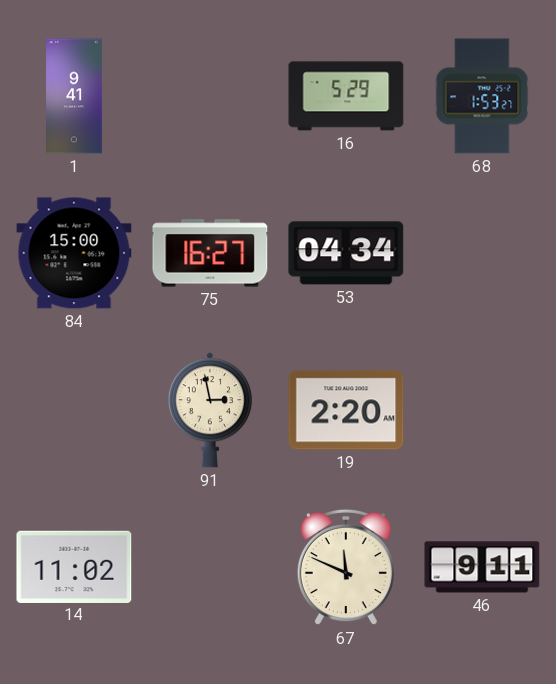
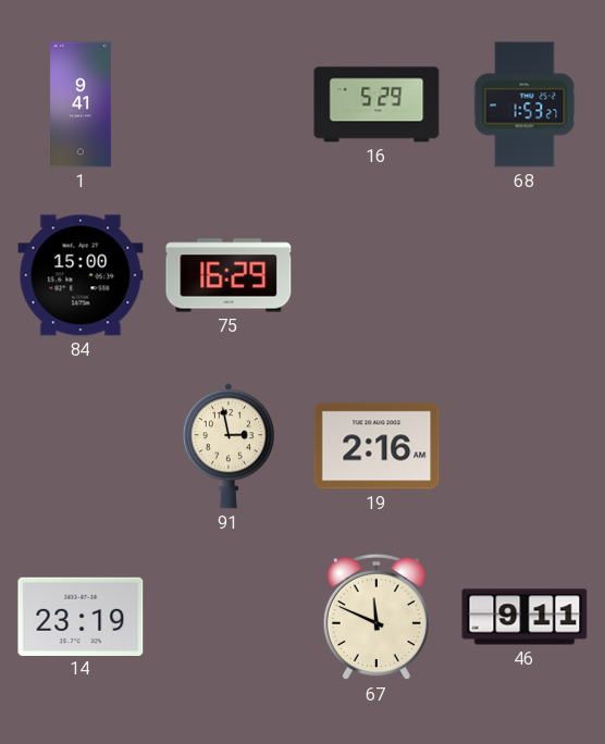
75: 16:27 -> 16:29
53: 04:34 -> none
19: 2:20 -> 2:16
14: 11:02 -> 23:19
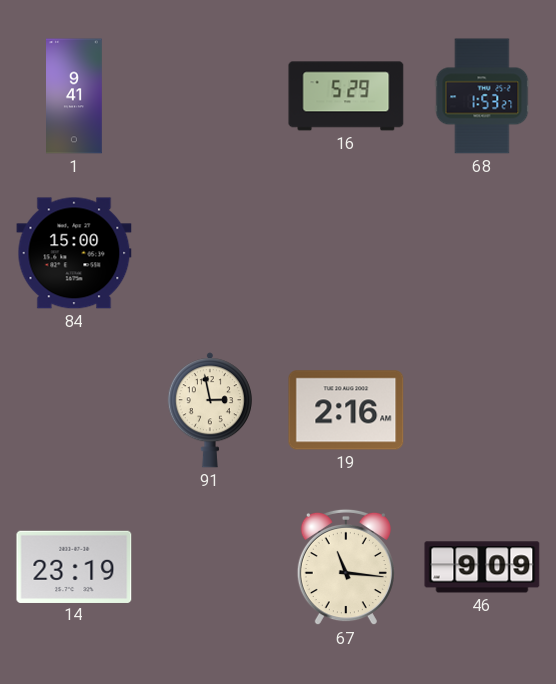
75: 16:29 -> none
67: 11:49 -> 11:16
46: 9:11 -> 9:09
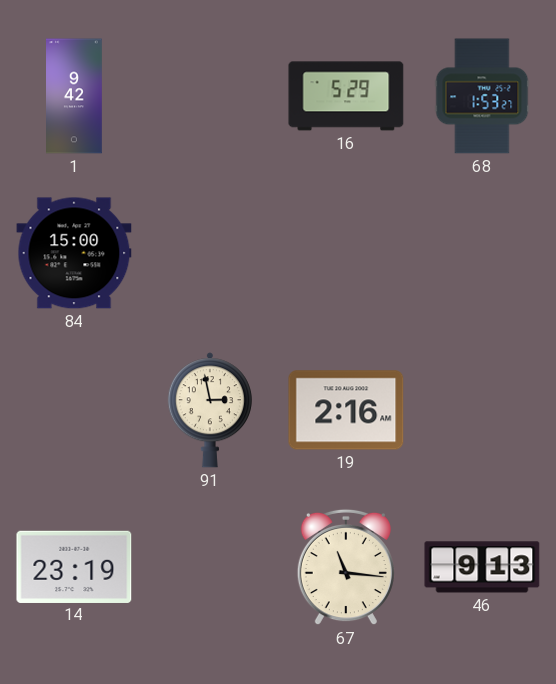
1: 9:41 -> 9:42
46: 9:09 -> 9:13
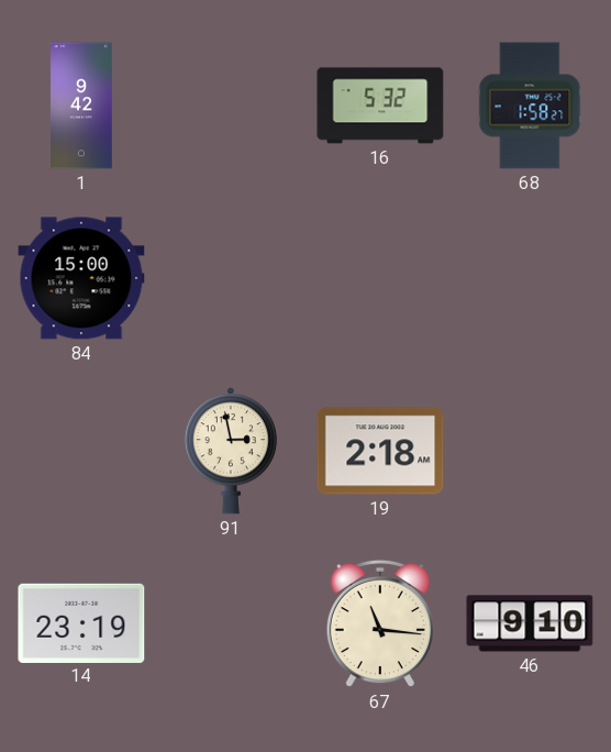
16: 5:29 -> 5:32
68: 1:53 -> 1:58
19: 2:16 -> 2:18
46: 9:13 -> 9:10
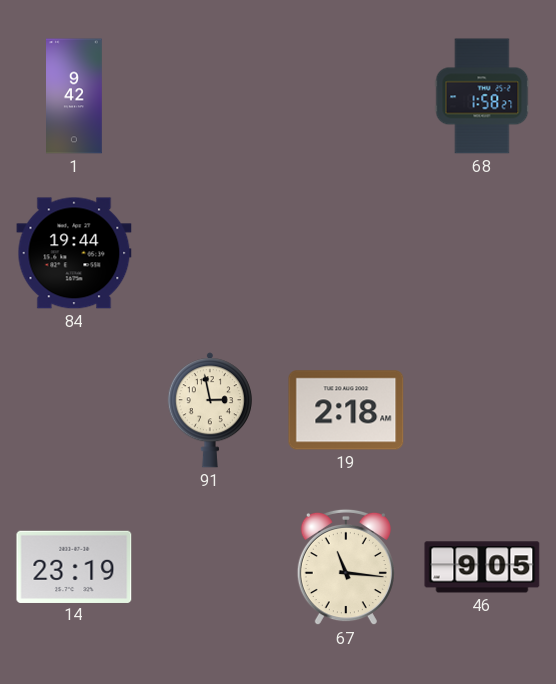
16: 5:32 -> none
84: 15:00 -> 19:44
46: 9:10 -> 9:05
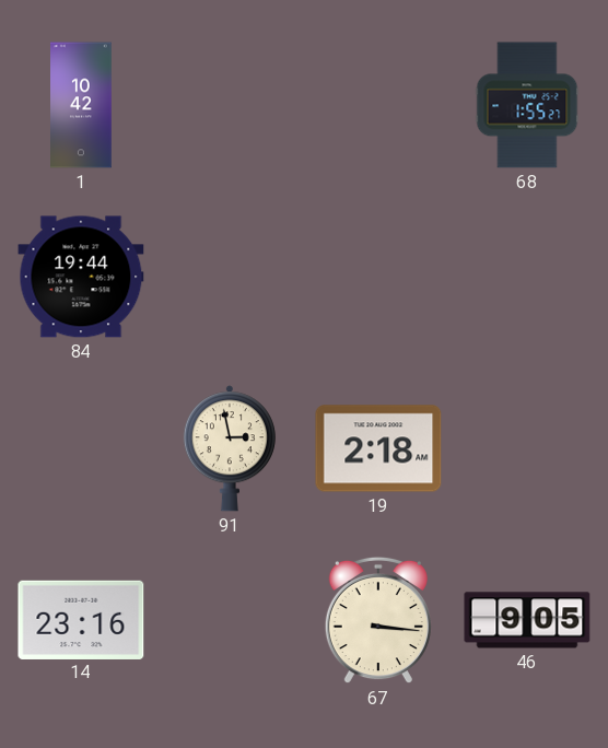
1: 9:42 -> 10:42
68: 1:58 -> 1:55
14: 23:19 -> 23:16
67: 11:16 -> 3:16
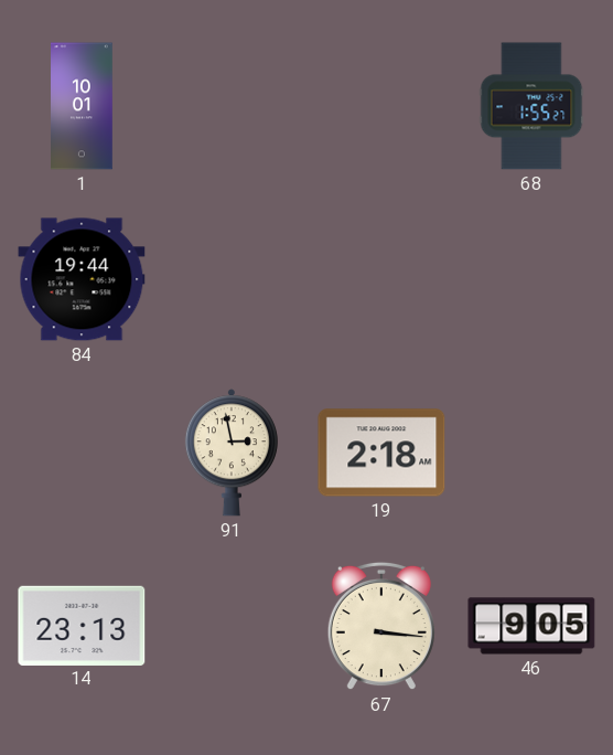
1: 10:42 -> 10:01
14: 23:16 -> 23:13
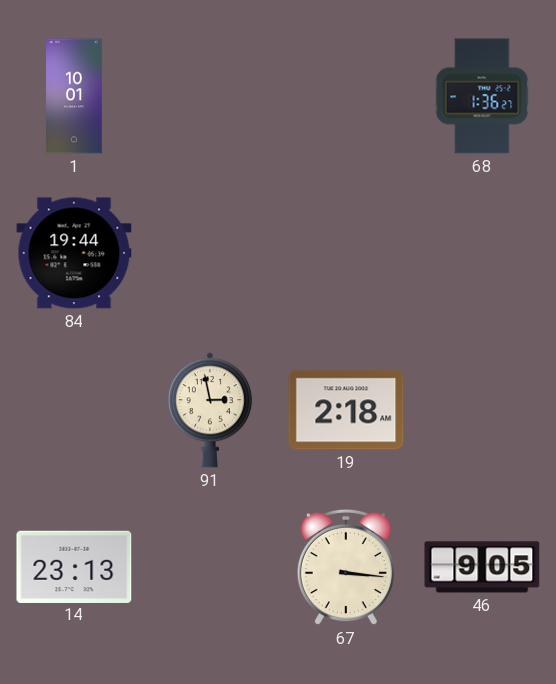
68: 1:55 -> 1:36
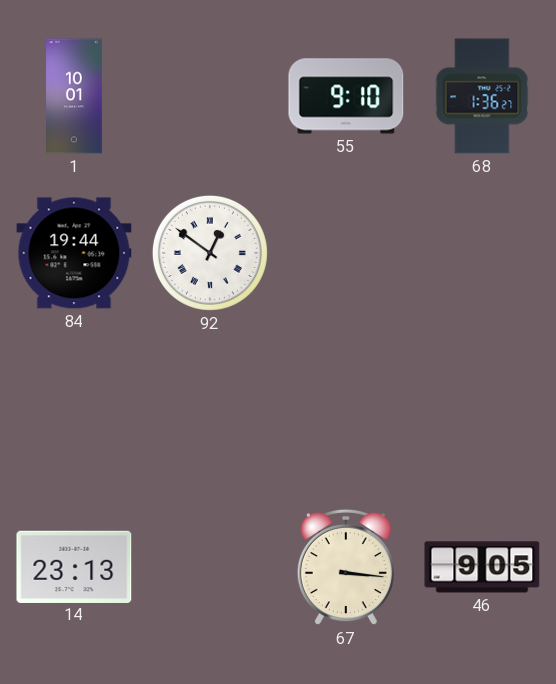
55: none -> 9:10
92: none -> 12:51
91: 2:58 -> none
19: 2:18 -> none
